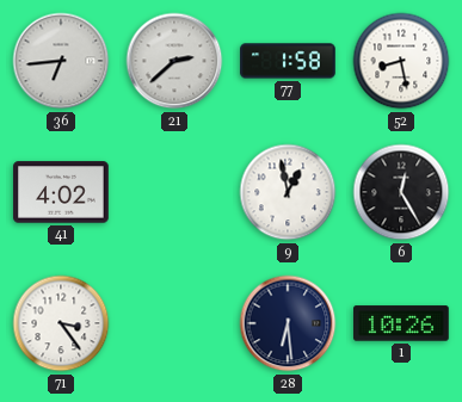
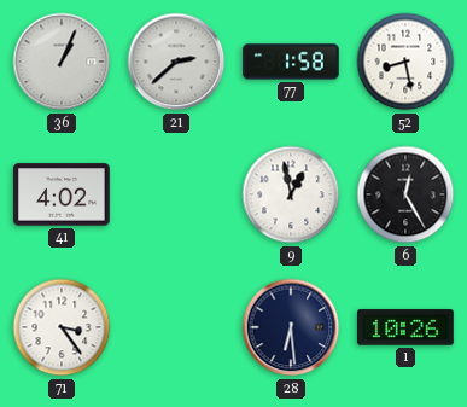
36: 6:44 -> 1:04
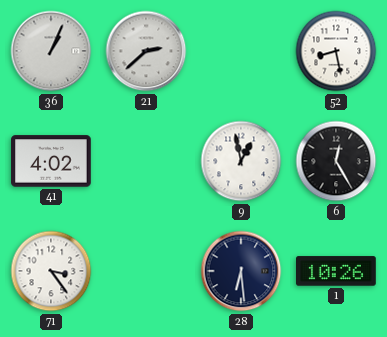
77: 1:58 -> none
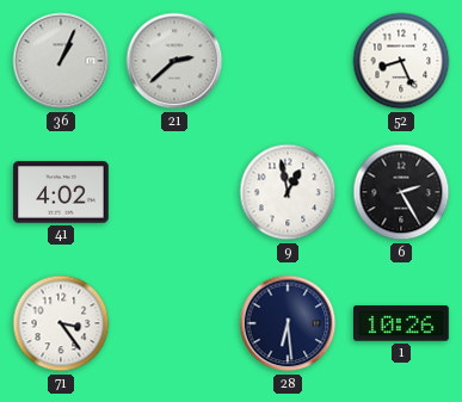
52: 8:28 -> 8:26
6: 12:25 -> 2:25
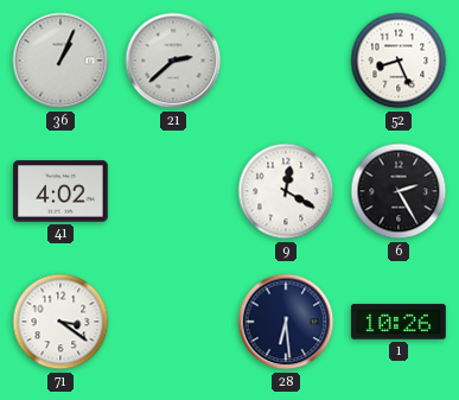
9: 12:58 -> 12:20
71: 3:24 -> 3:21
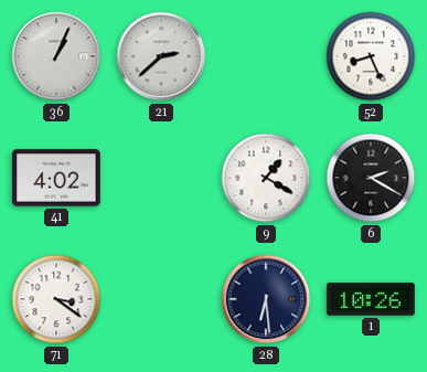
9: 12:20 -> 1:20
6: 2:25 -> 2:20
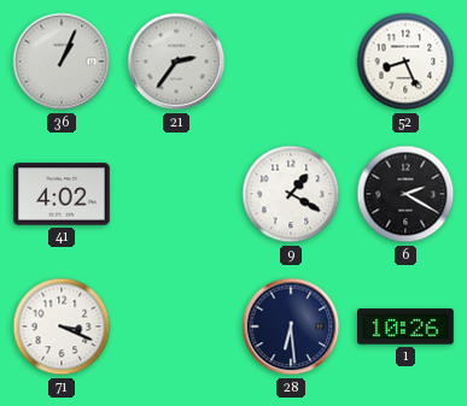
21: 2:38 -> 2:36
71: 3:21 -> 3:19
